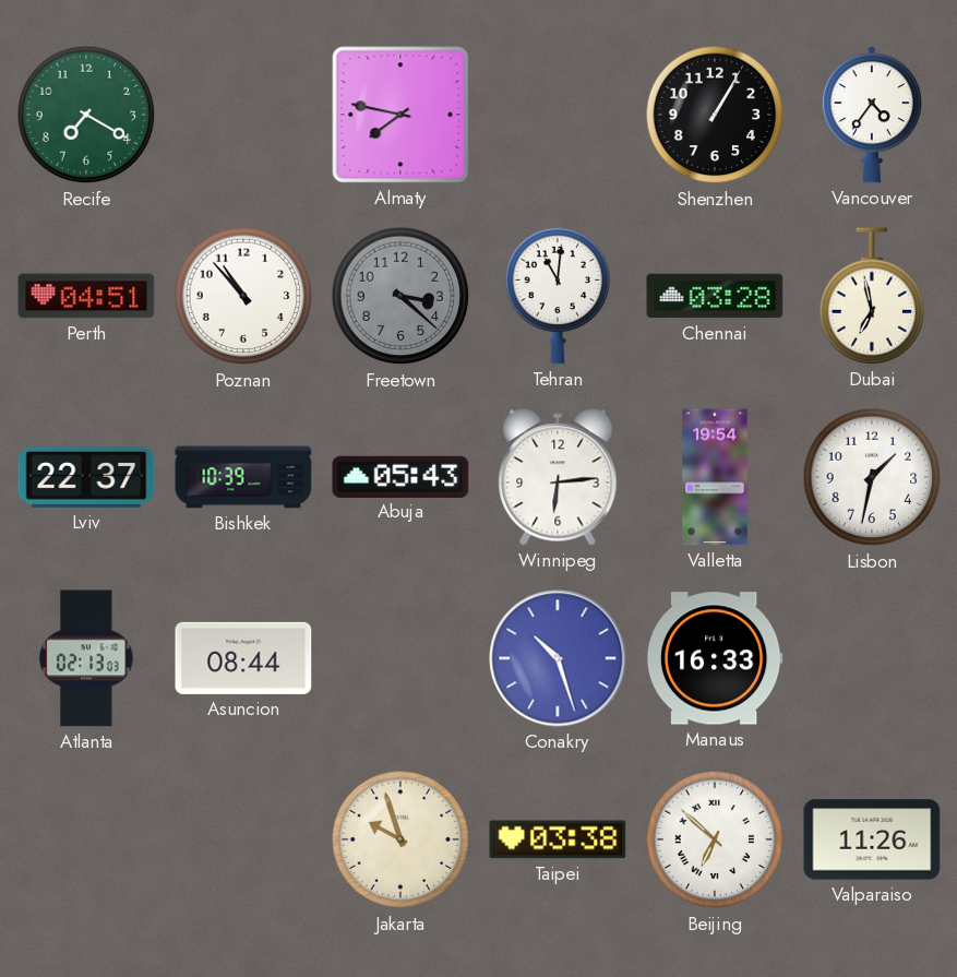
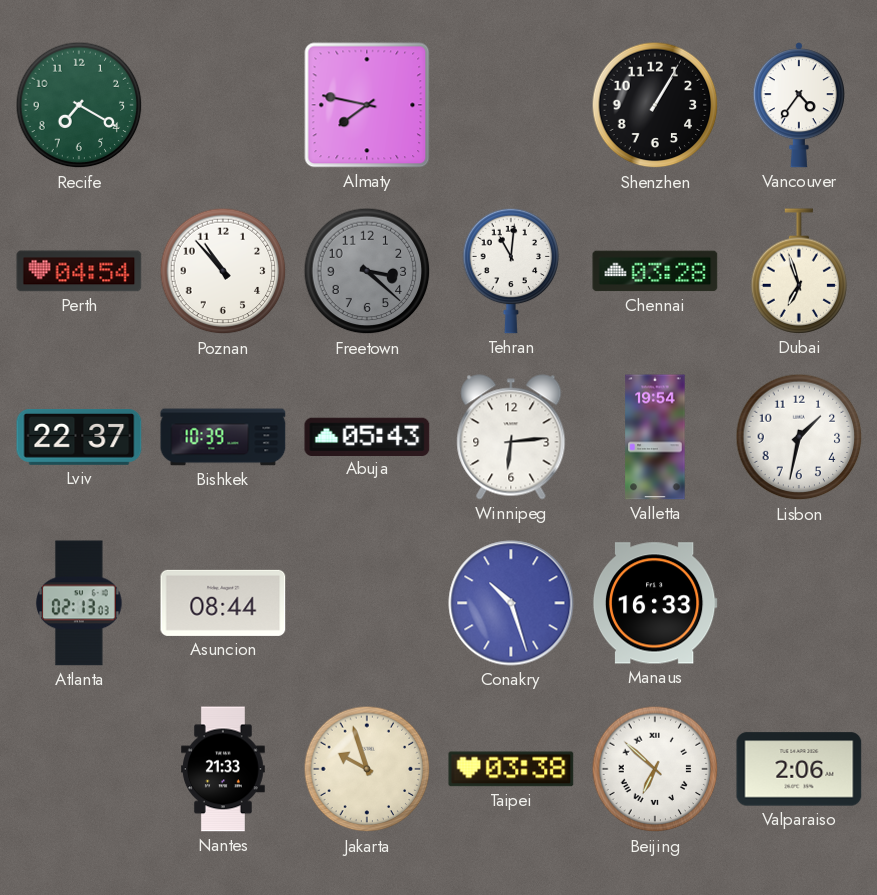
Perth: 04:51 -> 04:54
Dubai: 6:58 -> 6:57
Nantes: none -> 21:33
Valparaiso: 11:26 -> 2:06
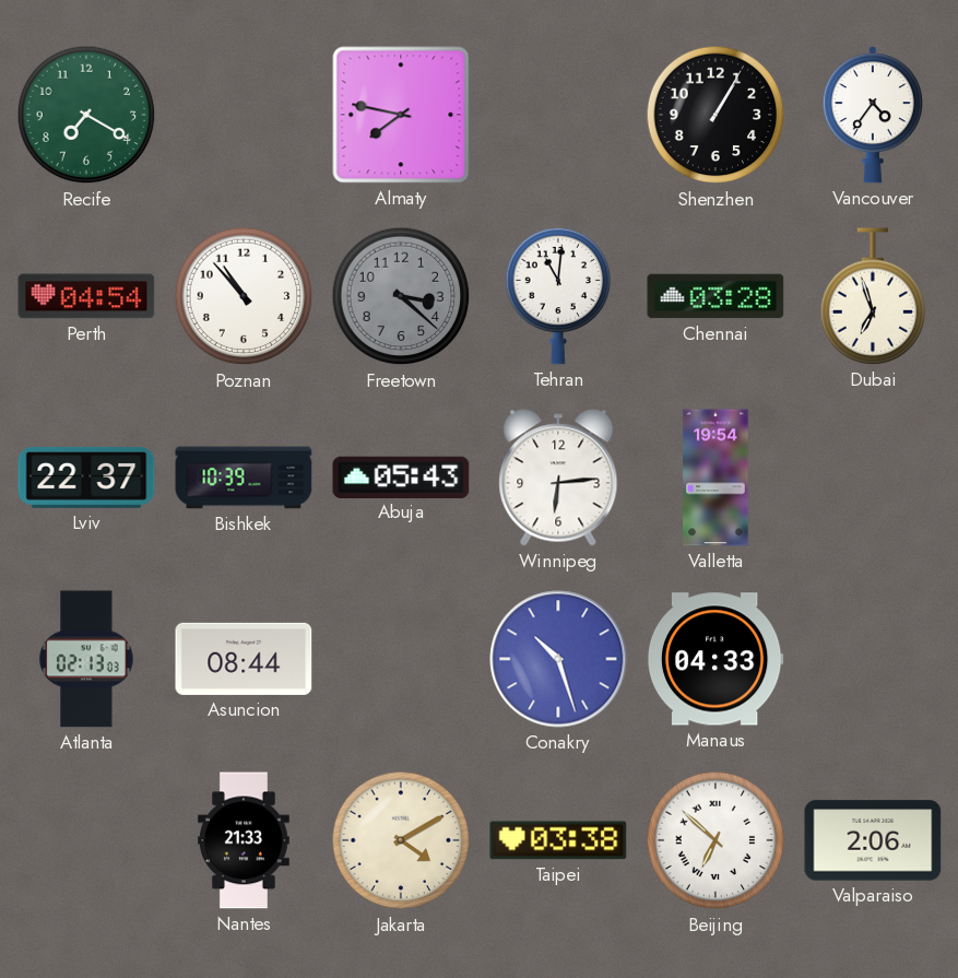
Lisbon: 1:32 -> none
Manaus: 16:33 -> 04:33
Jakarta: 9:57 -> 4:10
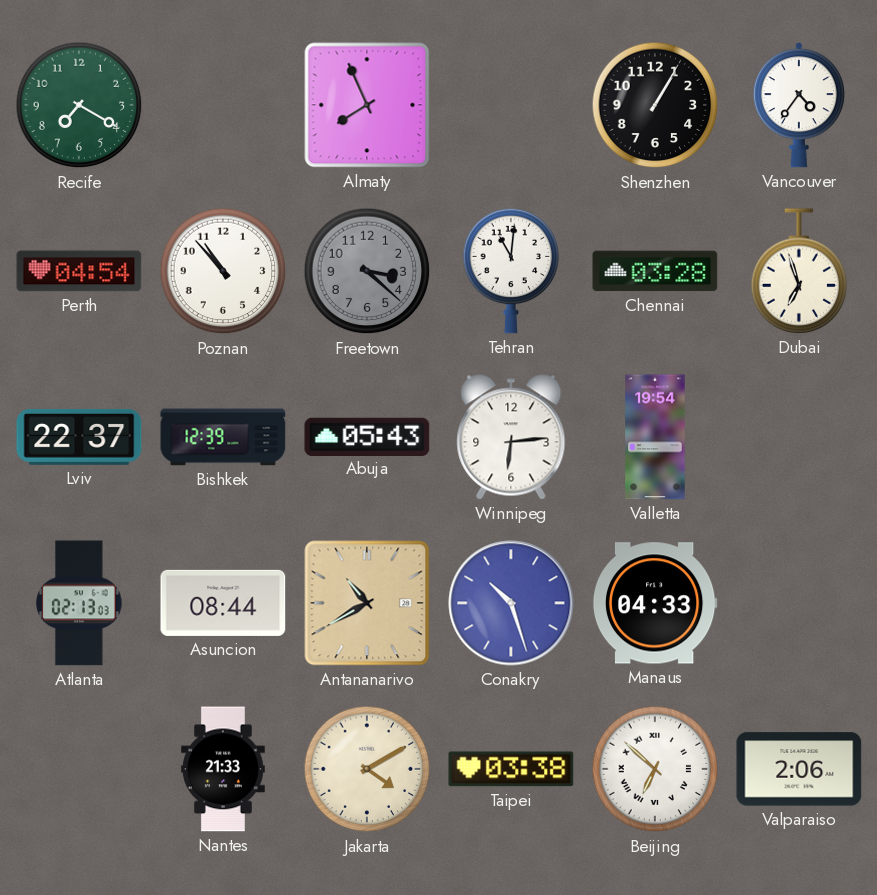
Almaty: 7:47 -> 7:56
Bishkek: 10:39 -> 12:39
Antananarivo: none -> 10:40
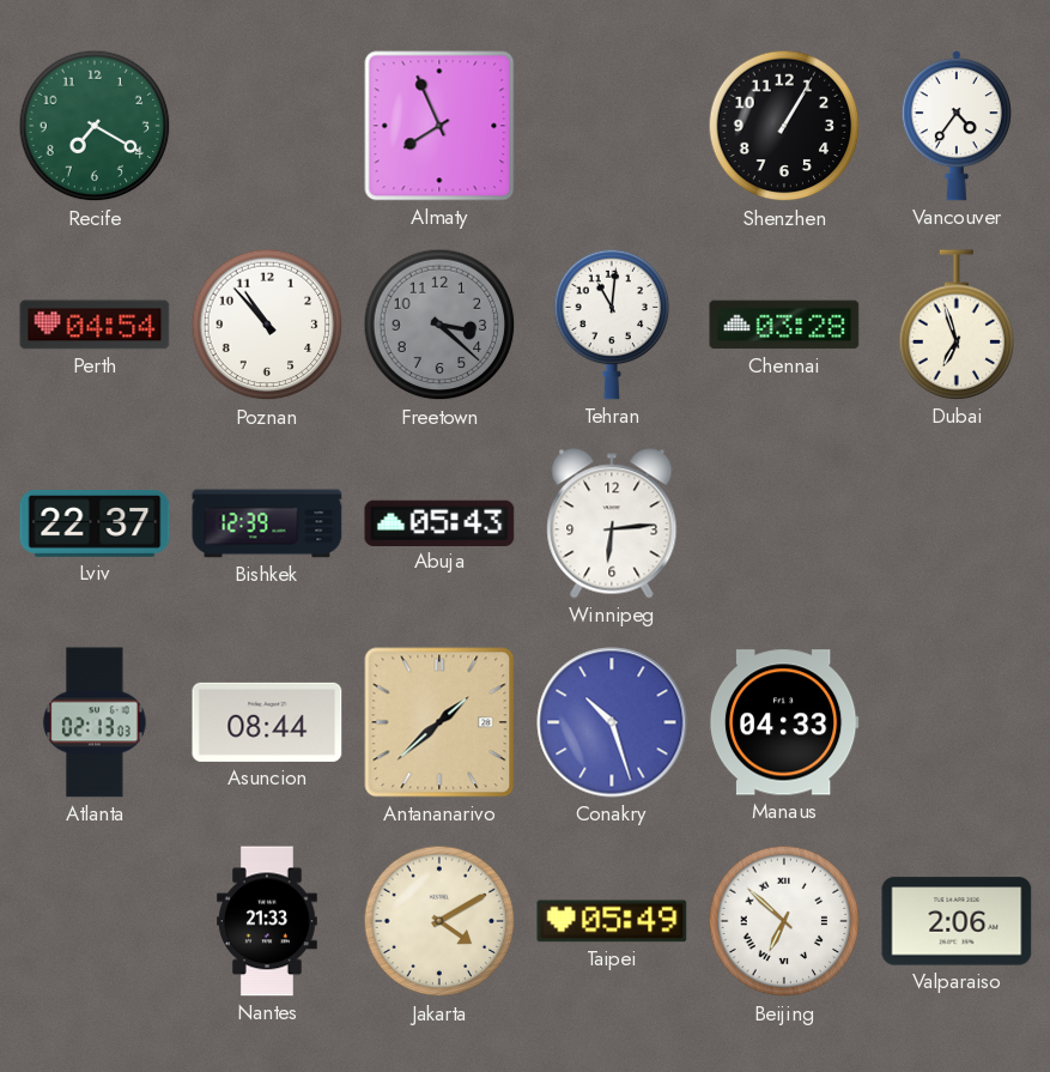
Valletta: 19:54 -> none
Antananarivo: 10:40 -> 1:38
Taipei: 03:38 -> 05:49
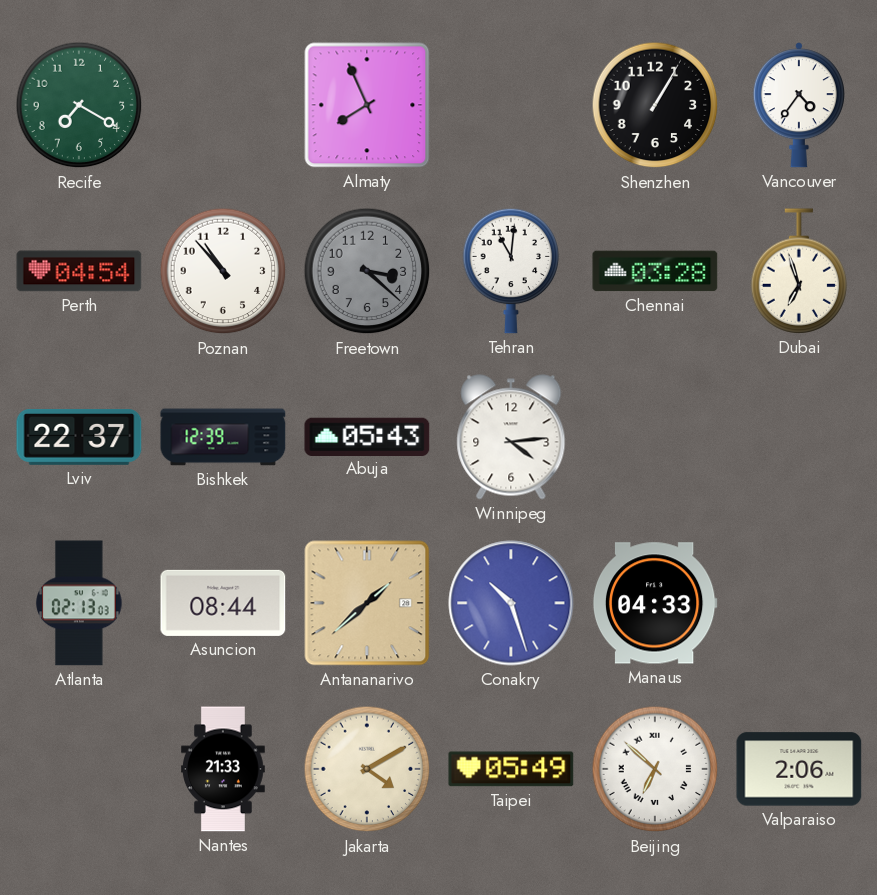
Winnipeg: 6:14 -> 4:14
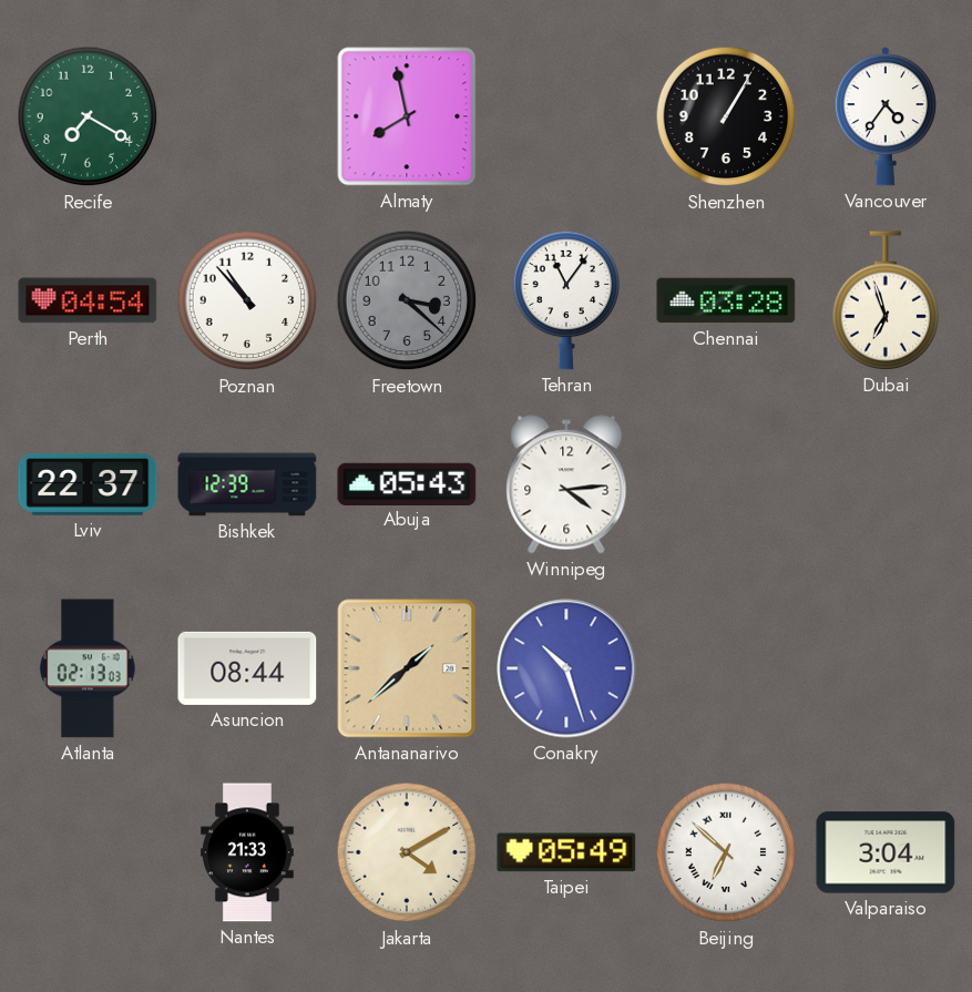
Almaty: 7:56 -> 7:58
Tehran: 11:01 -> 11:06
Manaus: 04:33 -> none
Valparaiso: 2:06 -> 3:04
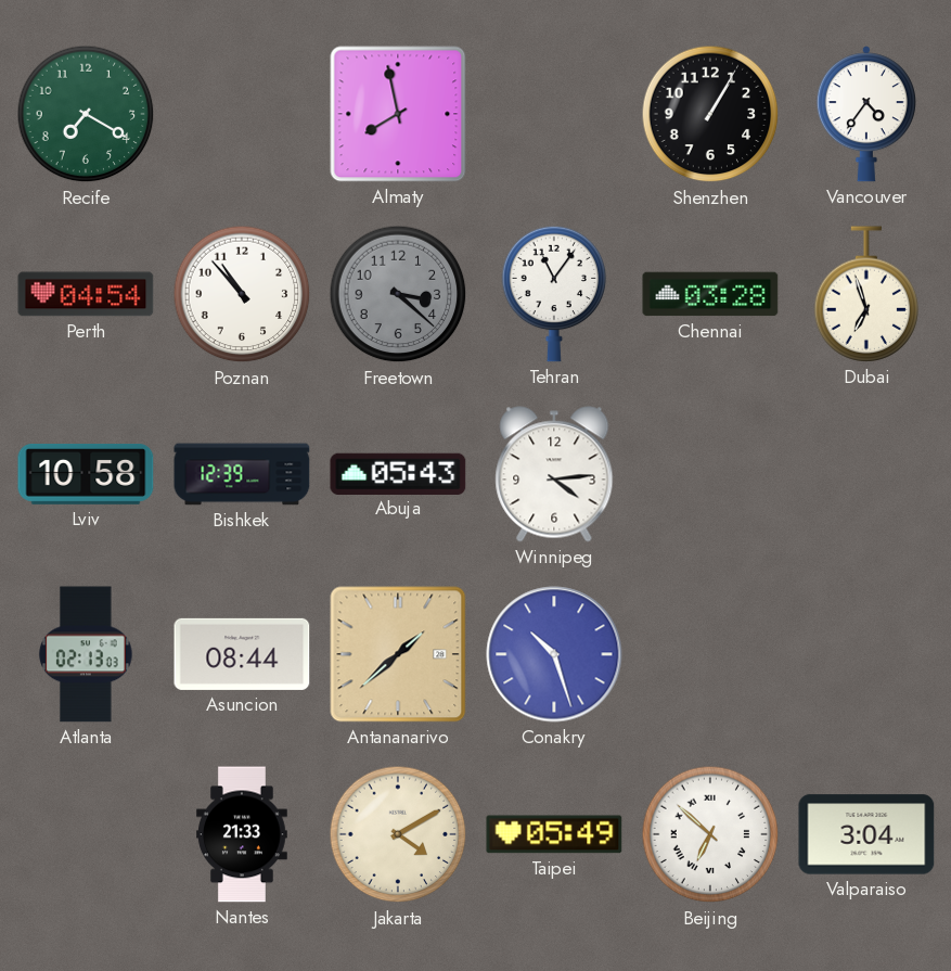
Lviv: 22:37 -> 10:58
